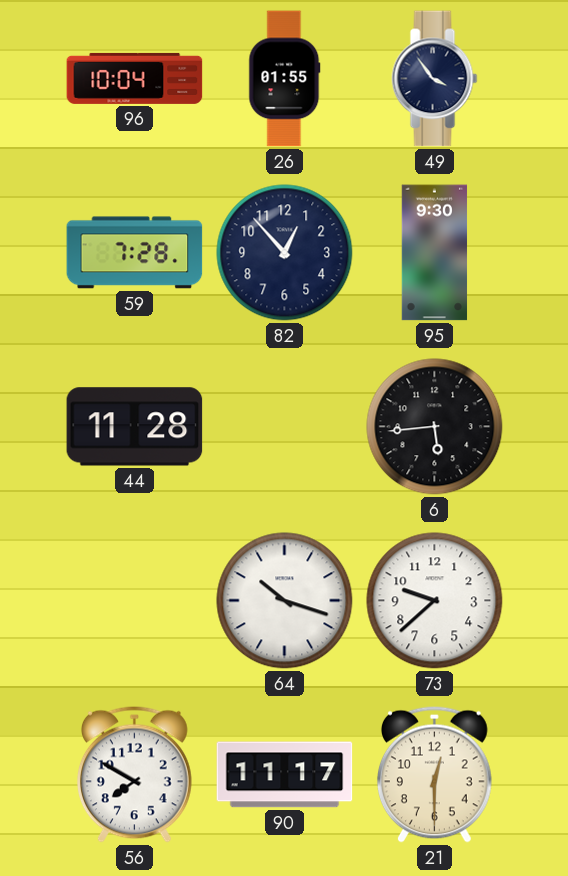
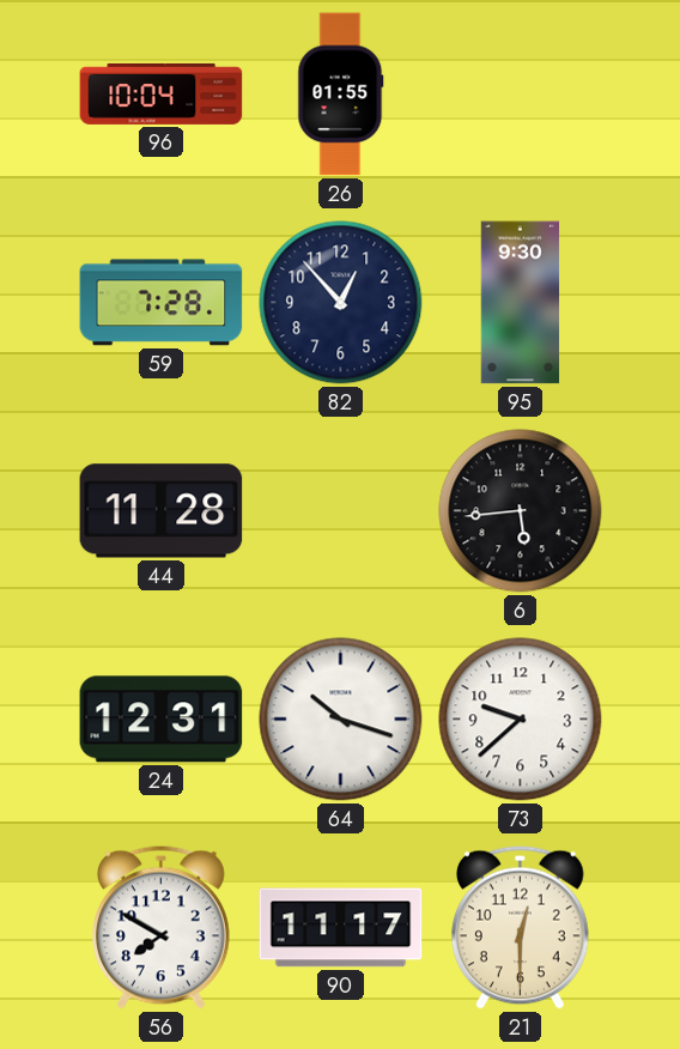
49: 3:54 -> none
24: none -> 12:31
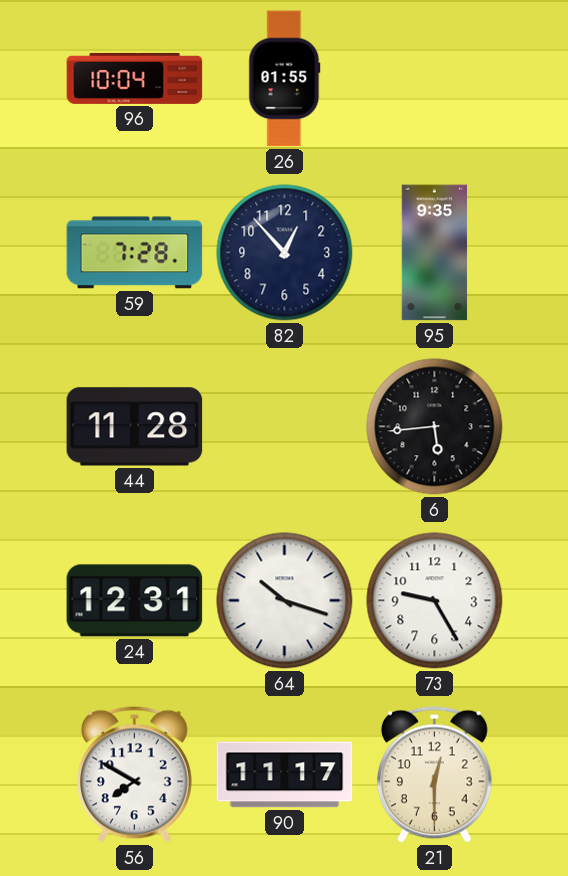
95: 9:30 -> 9:35
73: 9:38 -> 9:25
